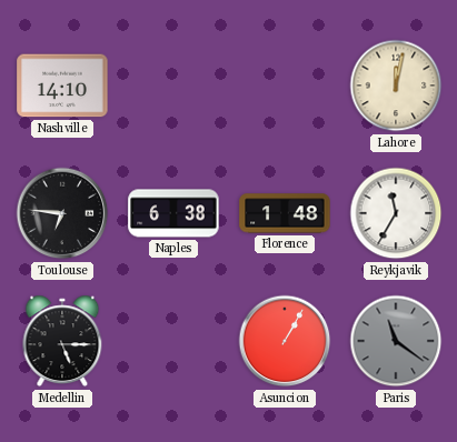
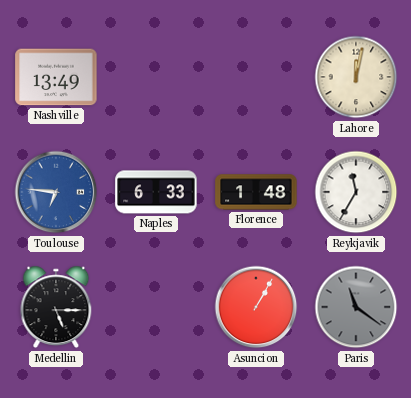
Nashville: 14:10 -> 13:49
Toulouse dial: black -> blue
Naples: 6:38 -> 6:33
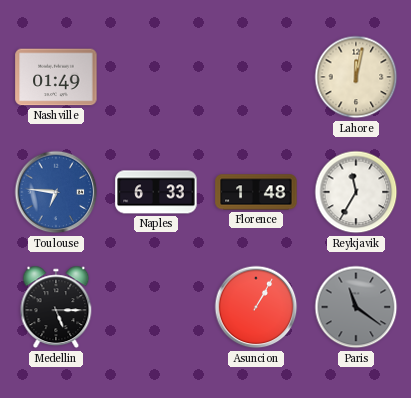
Nashville: 13:49 -> 01:49
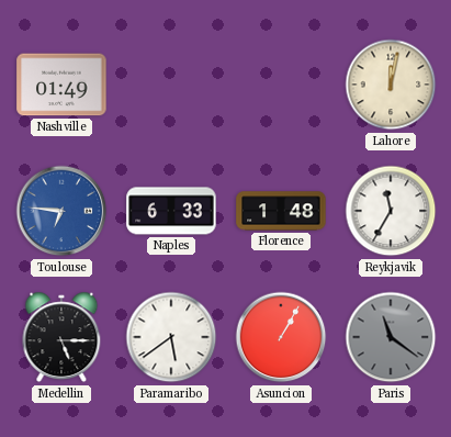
Paramaribo: none -> 5:39
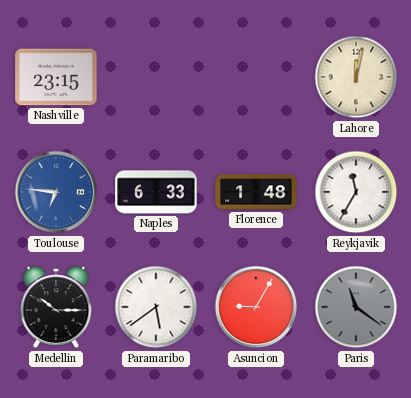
Nashville: 01:49 -> 23:15
Medellin: 5:15 -> 10:15
Asuncion: 1:05 -> 9:05
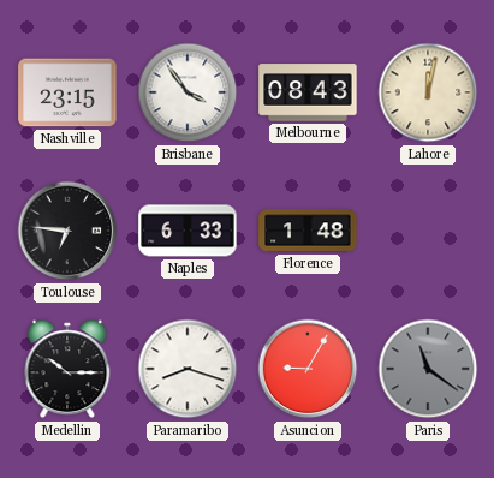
Brisbane: none -> 3:54
Melbourne: none -> 08:43
Toulouse dial: blue -> black
Reykjavik: 11:35 -> none
Paramaribo: 5:39 -> 8:18
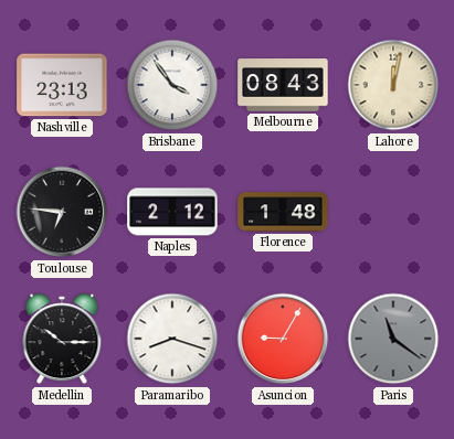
Nashville: 23:15 -> 23:13
Naples: 6:33 -> 2:12
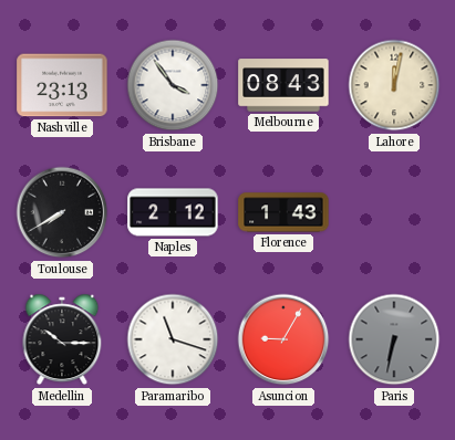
Toulouse: 6:46 -> 7:40
Florence: 1:48 -> 1:43
Paramaribo: 8:18 -> 11:18
Paris: 11:21 -> 6:32
